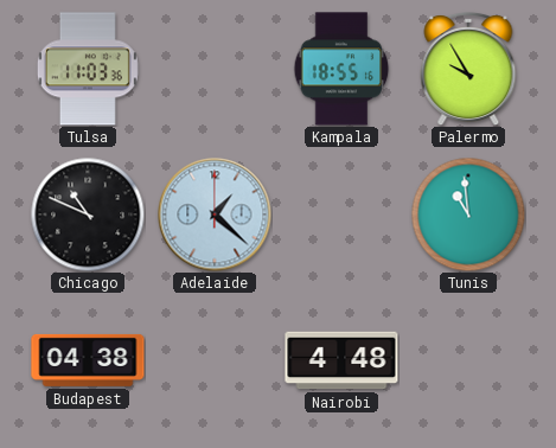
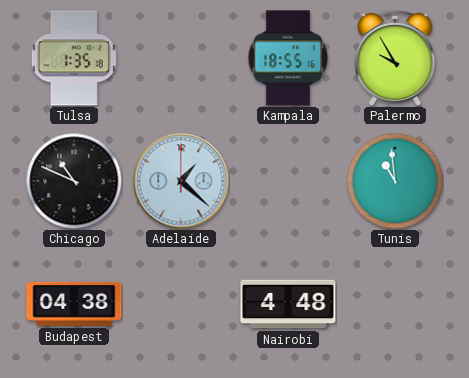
Tulsa: 11:03 -> 1:35
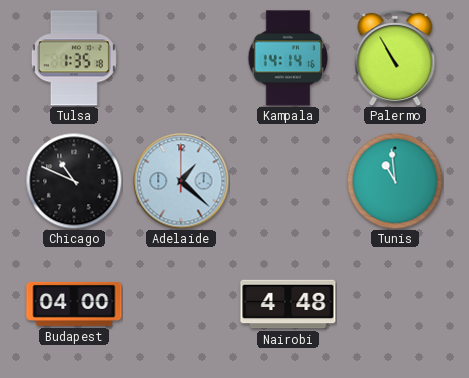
Kampala: 18:55 -> 14:14
Palermo: 9:55 -> 10:55
Budapest: 04:38 -> 04:00
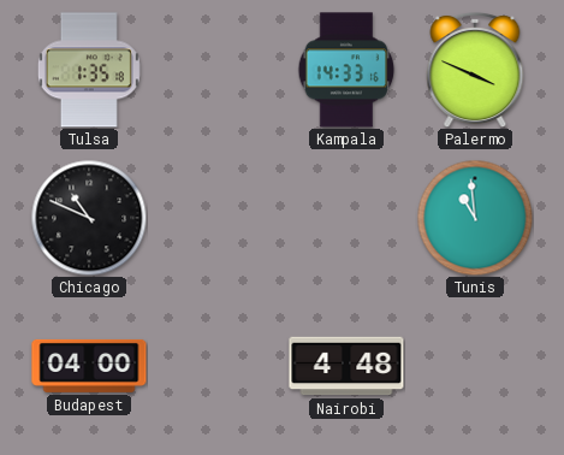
Kampala: 14:14 -> 14:33
Palermo: 10:55 -> 3:49
Adelaide: 1:22 -> none
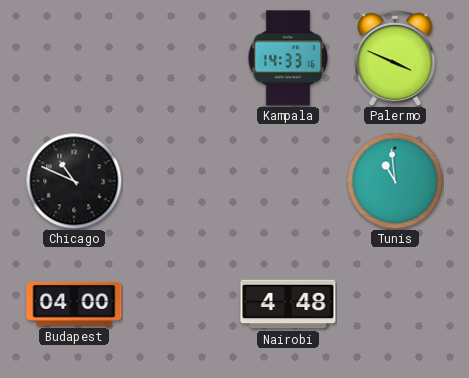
Tulsa: 1:35 -> none
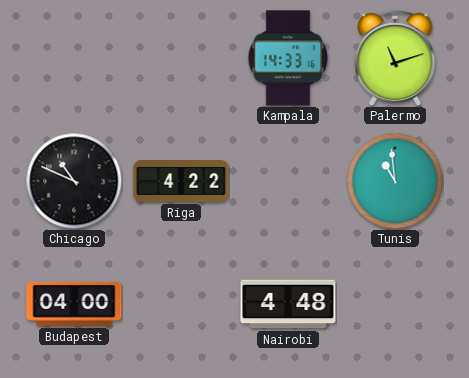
Palermo: 3:49 -> 11:12
Riga: none -> 4:22
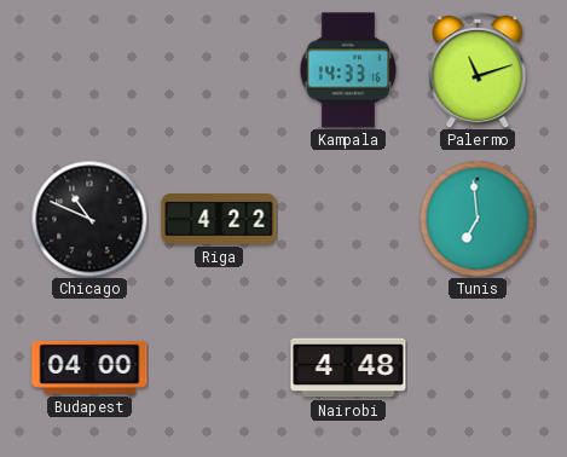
Tunis: 10:59 -> 6:59
